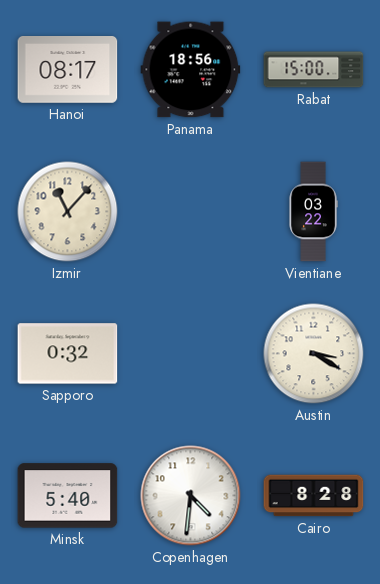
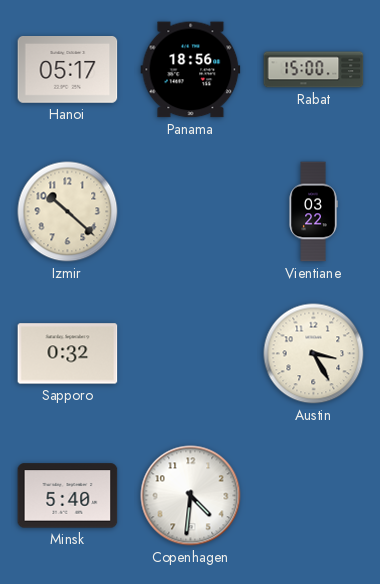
Hanoi: 08:17 -> 05:17
Izmir: 11:07 -> 10:22
Austin: 3:20 -> 3:25
Cairo: 8:28 -> none
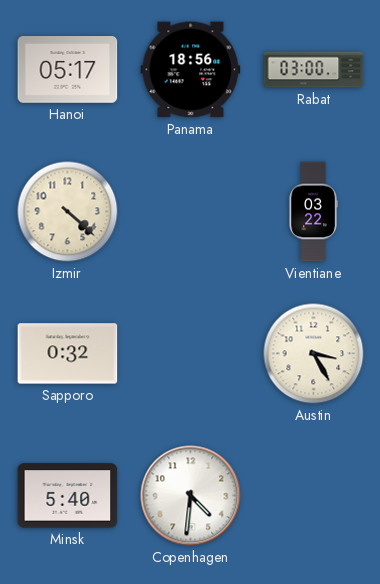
Rabat: 15:00 -> 03:00
Izmir: 10:22 -> 4:22
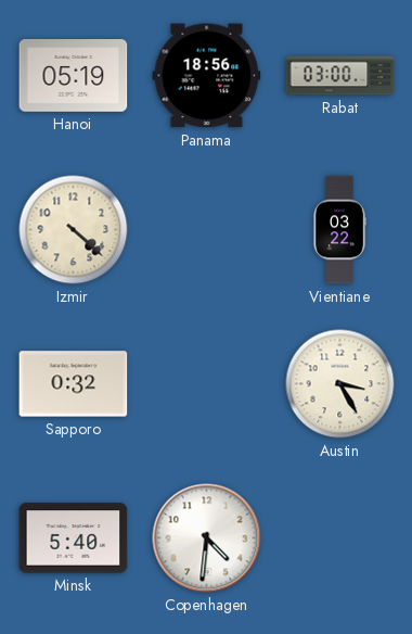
Hanoi: 05:17 -> 05:19
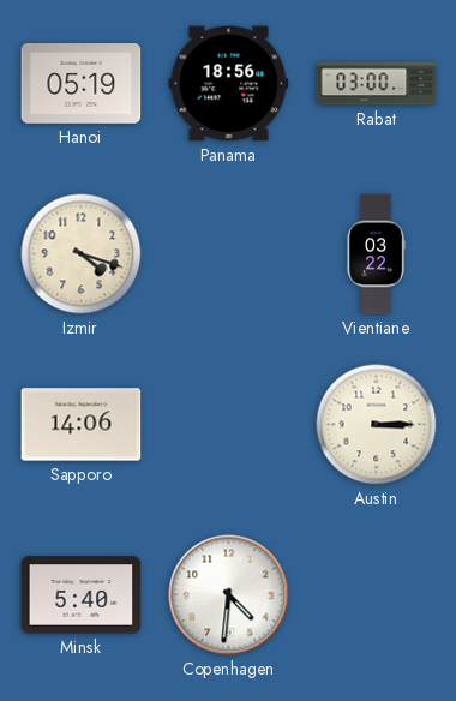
Izmir: 4:22 -> 4:18
Sapporo: 0:32 -> 14:06
Austin: 3:25 -> 3:15
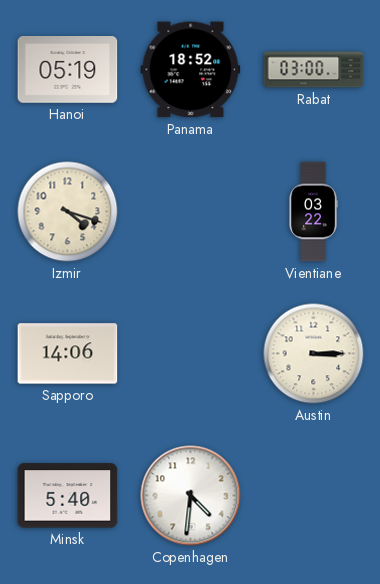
Panama: 18:56 -> 18:52
